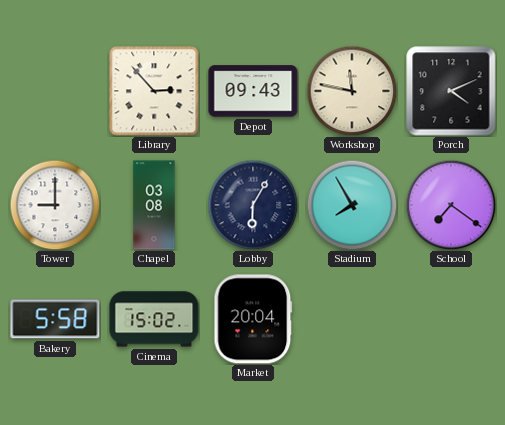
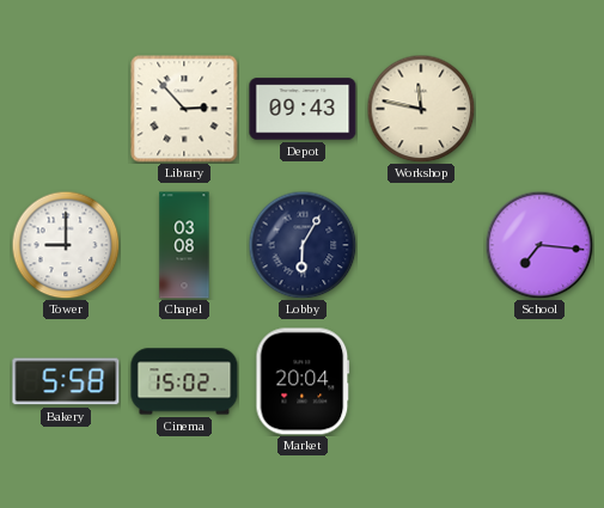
Porch: 4:11 -> none
Stadium: 7:55 -> none
School: 7:21 -> 7:16
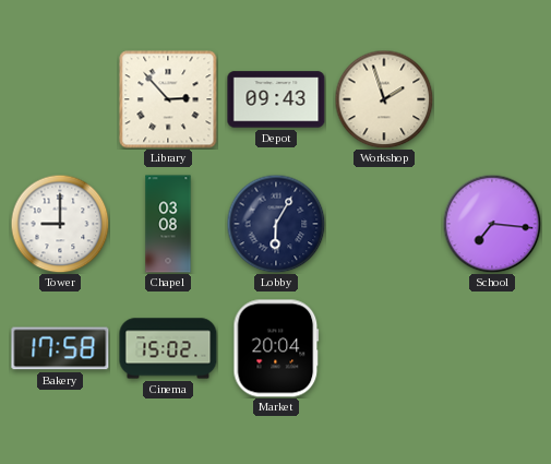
Workshop: 11:47 -> 1:57
Bakery: 5:58 -> 17:58
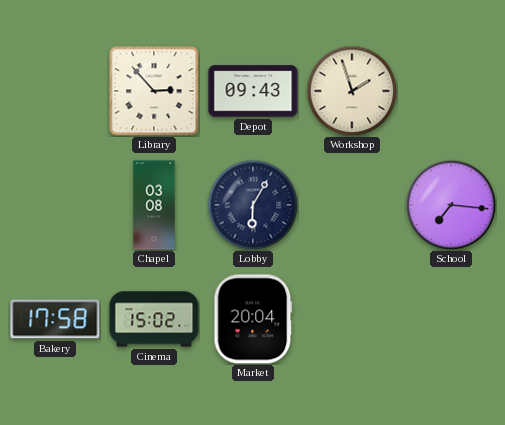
Tower: 9:00 -> none
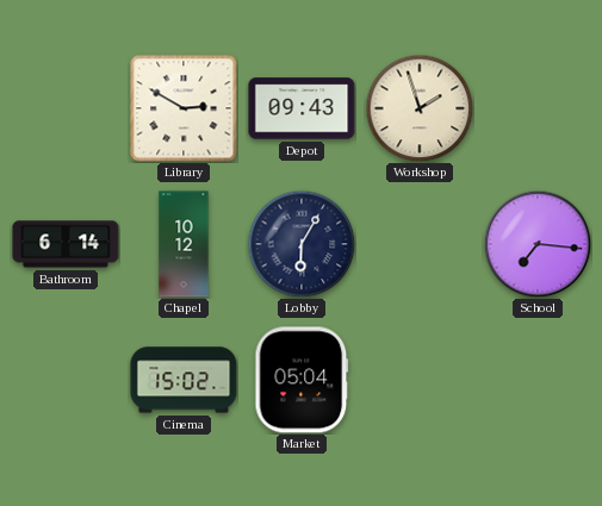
Library: 2:53 -> 2:50
Bathroom: none -> 6:14
Chapel: 03:08 -> 10:12
Bakery: 17:58 -> none
Market: 20:04 -> 05:04
